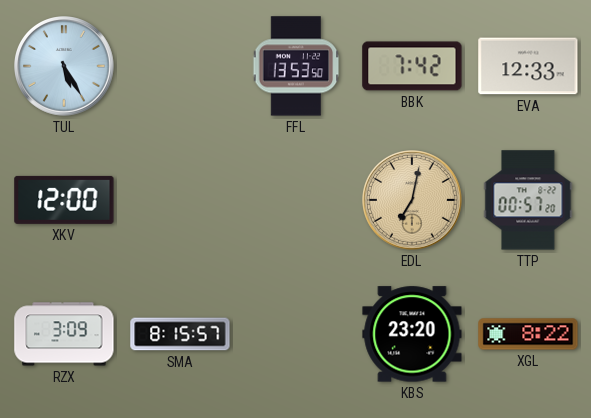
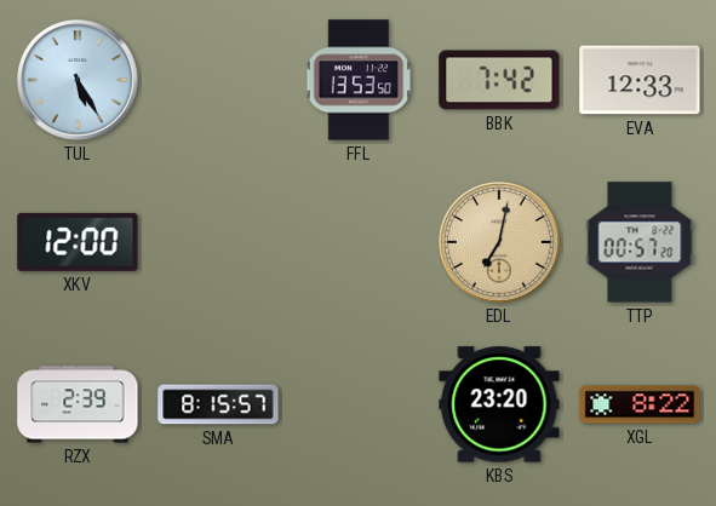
RZX: 3:09 -> 2:39
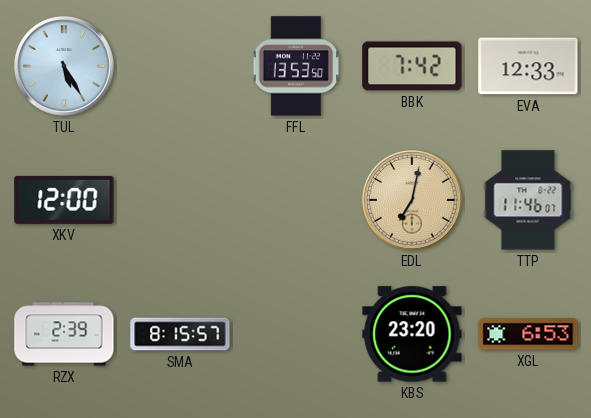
TTP: 00:57 -> 11:46
XGL: 8:22 -> 6:53
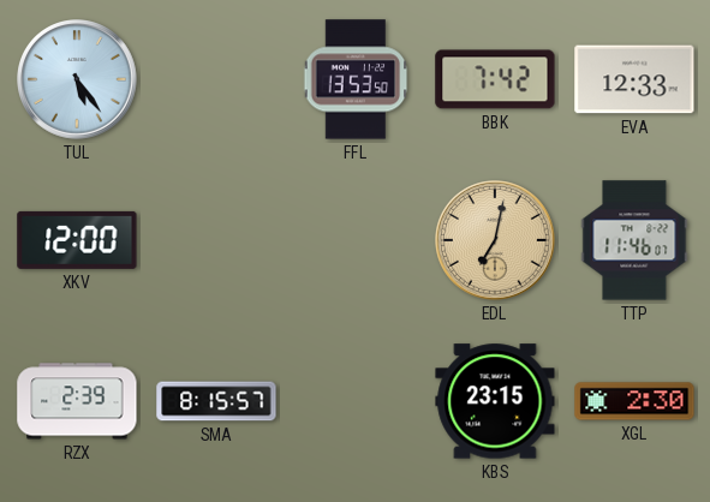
TUL: 5:25 -> 5:24
KBS: 23:20 -> 23:15
XGL: 6:53 -> 2:30
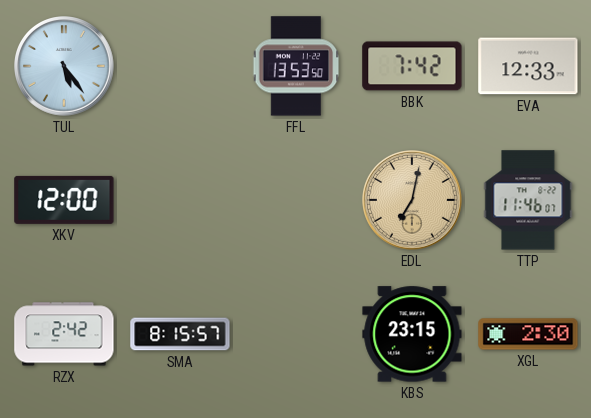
RZX: 2:39 -> 2:42
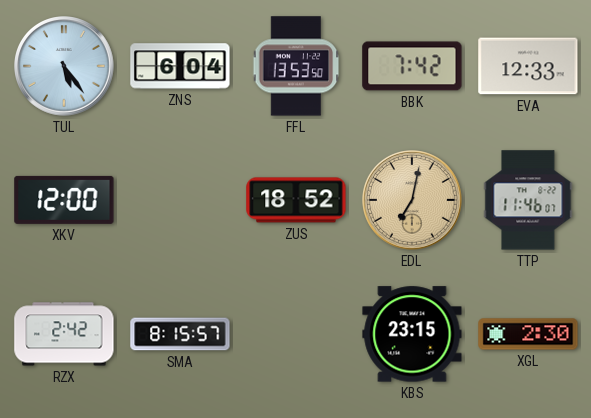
ZNS: none -> 6:04
ZUS: none -> 18:52
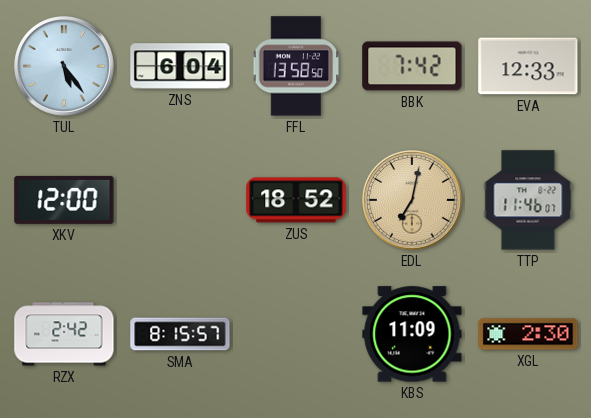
FFL: 13:53 -> 13:58
KBS: 23:15 -> 11:09
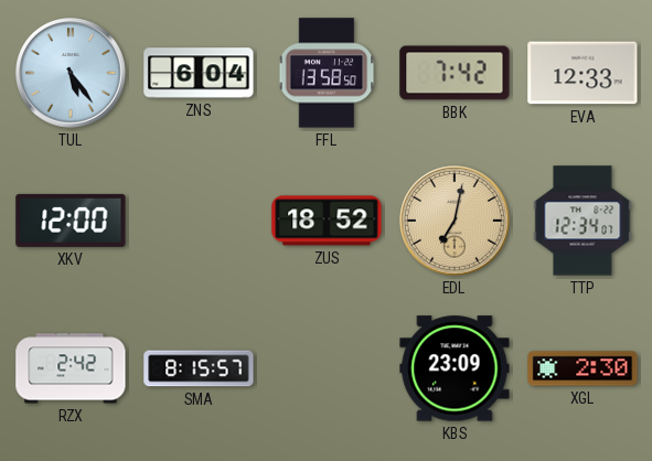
TTP: 11:46 -> 12:34
KBS: 11:09 -> 23:09
